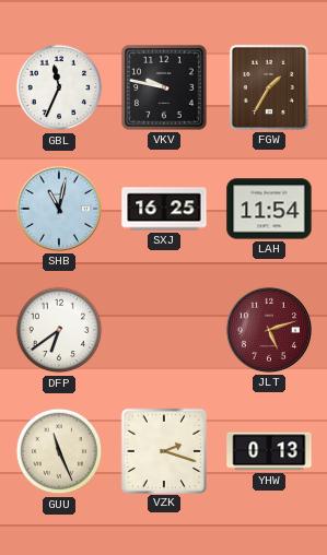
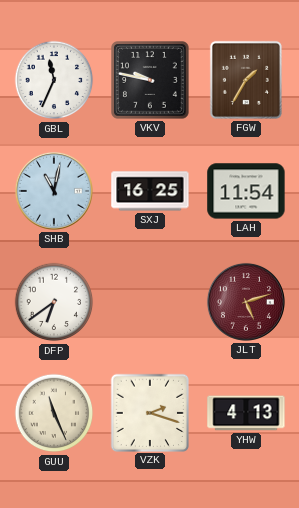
YHW: 0:13 -> 4:13
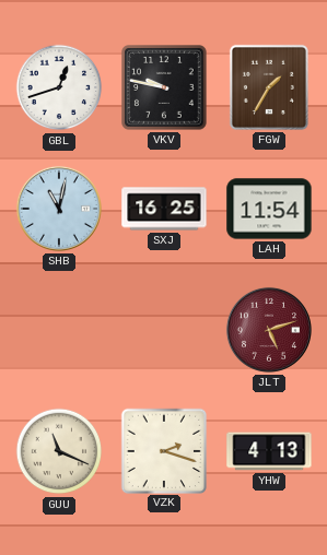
GBL: 11:34 -> 12:42
DFP: 6:39 -> none
GUU: 11:26 -> 11:19
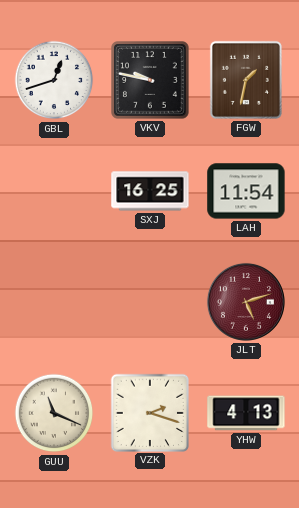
FGW: 1:35 -> 1:32
SHB: 11:02 -> none
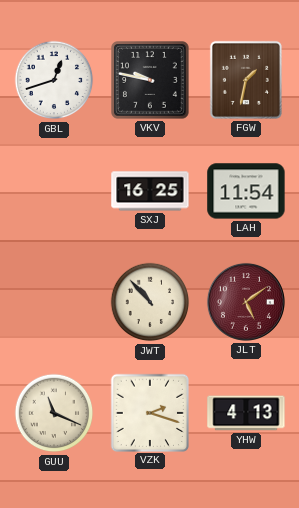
JWT: none -> 10:53
JLT: 5:12 -> 5:09
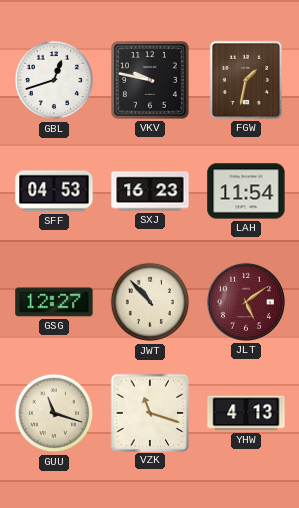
SFF: none -> 04:53
SXJ: 16:25 -> 16:23
GSG: none -> 12:27
GUU: 11:19 -> 11:18
VZK: 2:18 -> 11:18
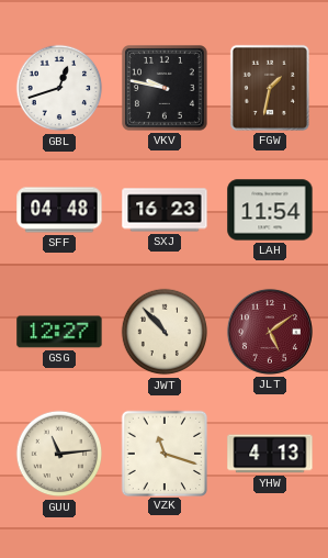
SFF: 04:53 -> 04:48
GUU: 11:18 -> 11:14
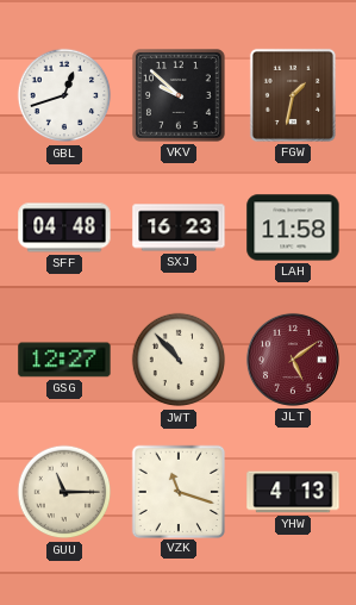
VKV: 9:47 -> 9:52
LAH: 11:54 -> 11:58
GUU: 11:14 -> 11:15
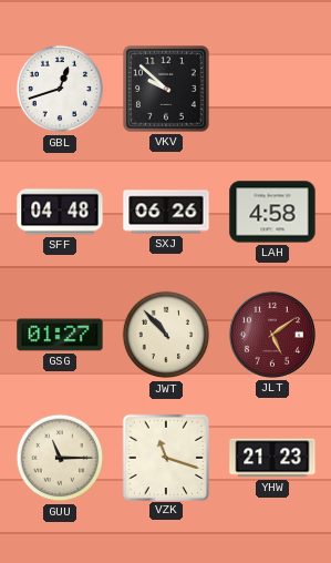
FGW: 1:32 -> none
SXJ: 16:23 -> 06:26
LAH: 11:58 -> 4:58
GSG: 12:27 -> 01:27
YHW: 4:13 -> 21:23
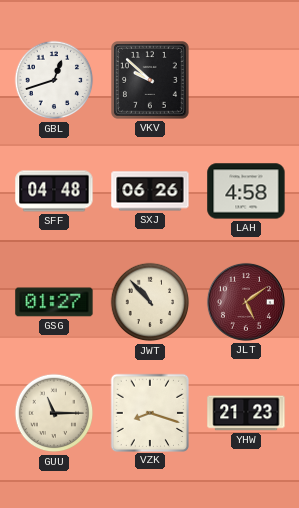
VZK: 11:18 -> 8:18
